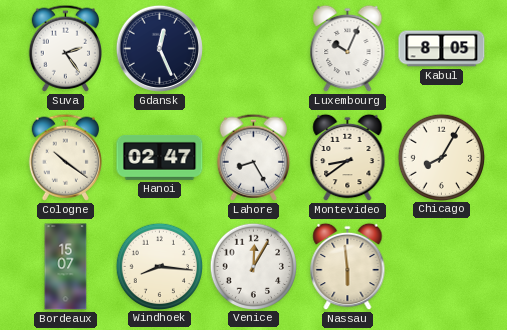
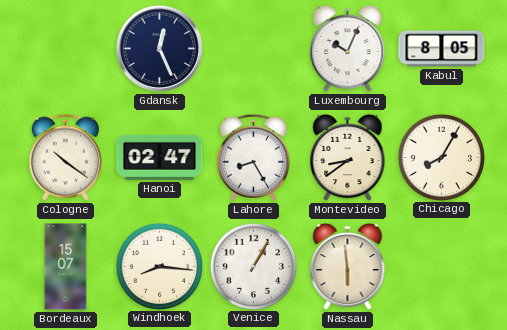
Suva: 2:24 -> none
Venice: 12:05 -> 1:05
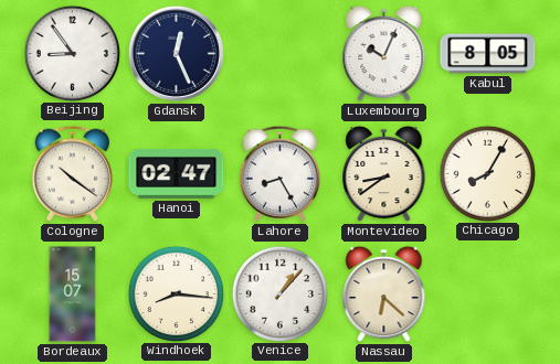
Beijing: none -> 8:54
Venice: 1:05 -> 1:07
Nassau: 5:59 -> 6:22
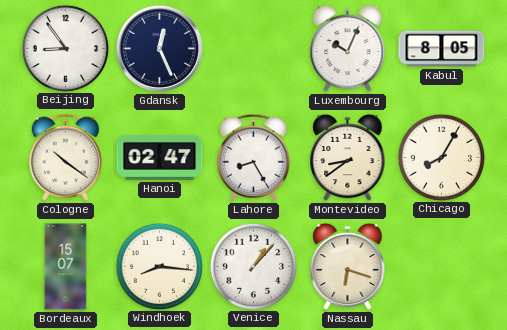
Nassau: 6:22 -> 6:18
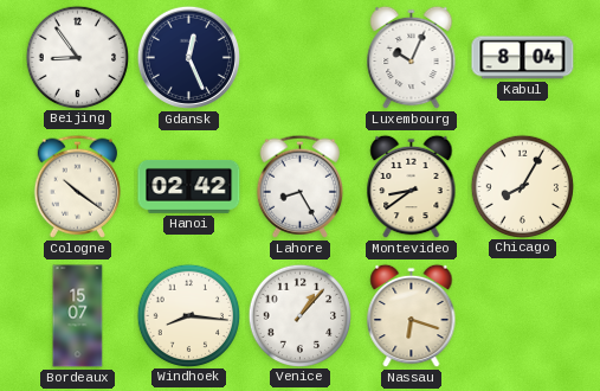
Kabul: 8:05 -> 8:04
Hanoi: 02:47 -> 02:42
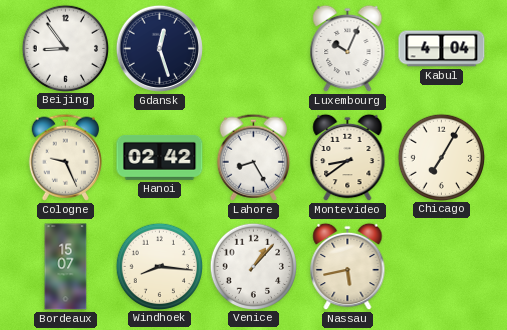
Gdansk: 12:26 -> 12:27
Kabul: 8:04 -> 4:04
Cologne: 10:21 -> 9:26
Chicago: 8:05 -> 7:05
Nassau: 6:18 -> 5:43
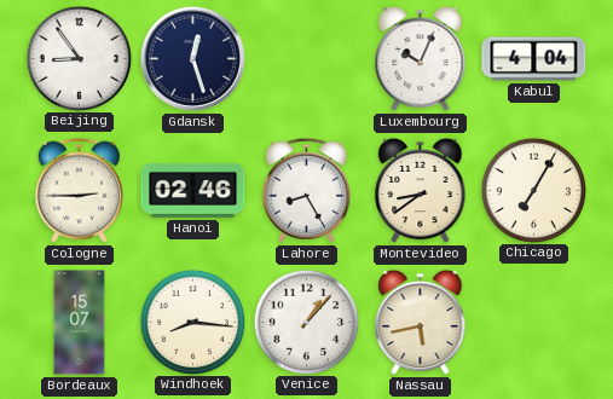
Cologne: 9:26 -> 2:45
Hanoi: 02:42 -> 02:46
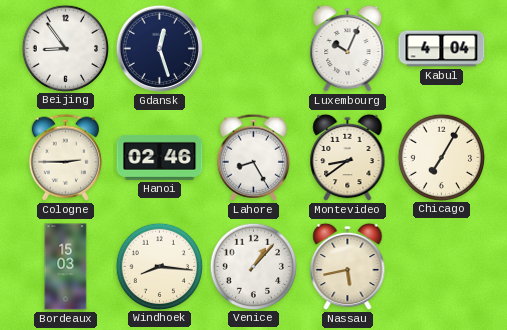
Bordeaux: 15:07 -> 15:03
